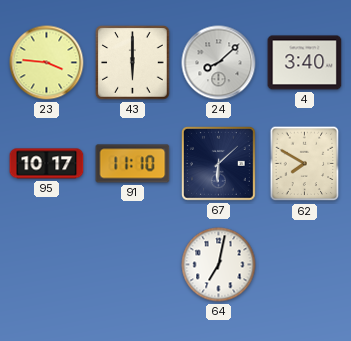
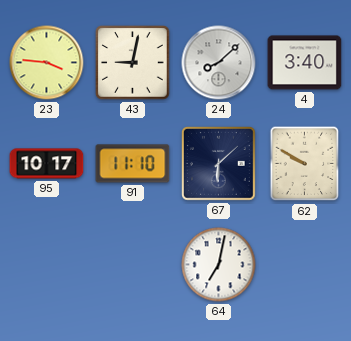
43: 6:00 -> 9:02
62: 7:50 -> 9:50
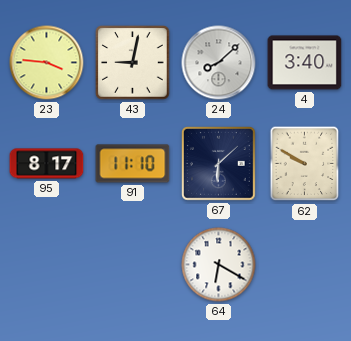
95: 10:17 -> 8:17
64: 7:02 -> 6:20
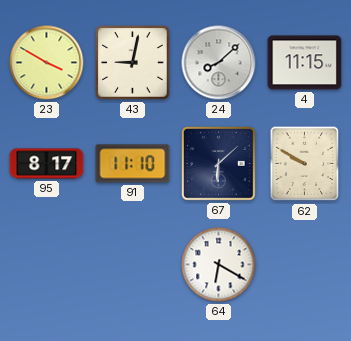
23: 3:46 -> 3:50
4: 3:40 -> 11:15
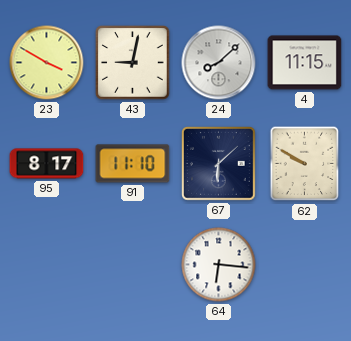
64: 6:20 -> 6:16
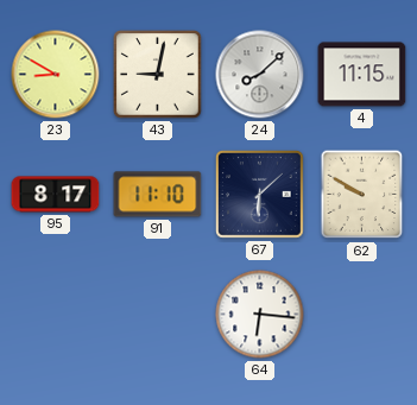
23: 3:50 -> 8:50
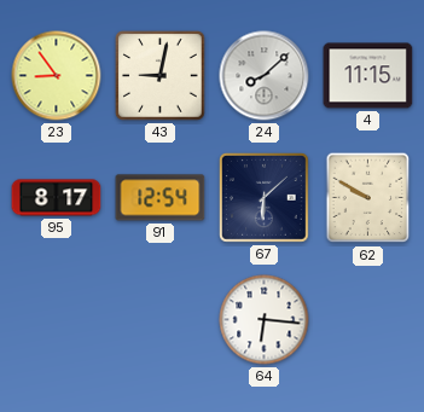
23: 8:50 -> 8:54
91: 11:10 -> 12:54
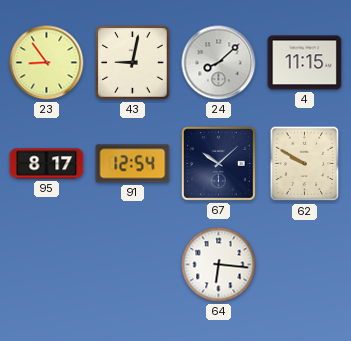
67: 6:08 -> 10:08
